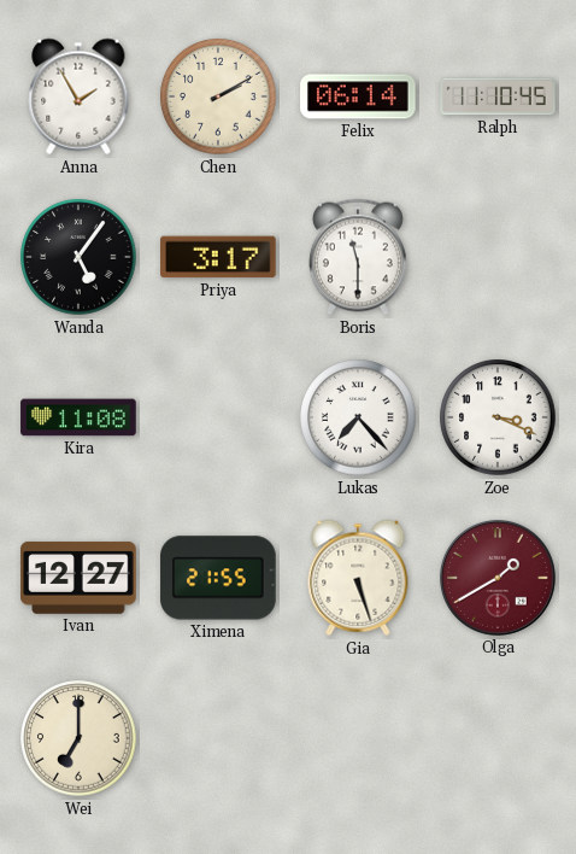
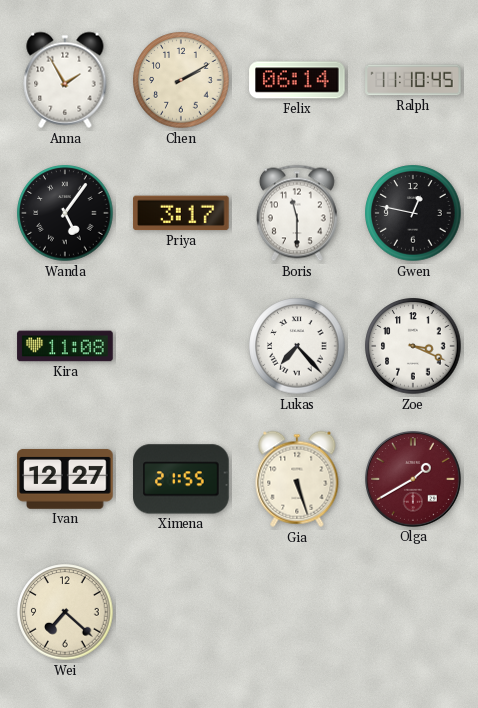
Gwen: none -> 12:47
Wei: 7:00 -> 7:22
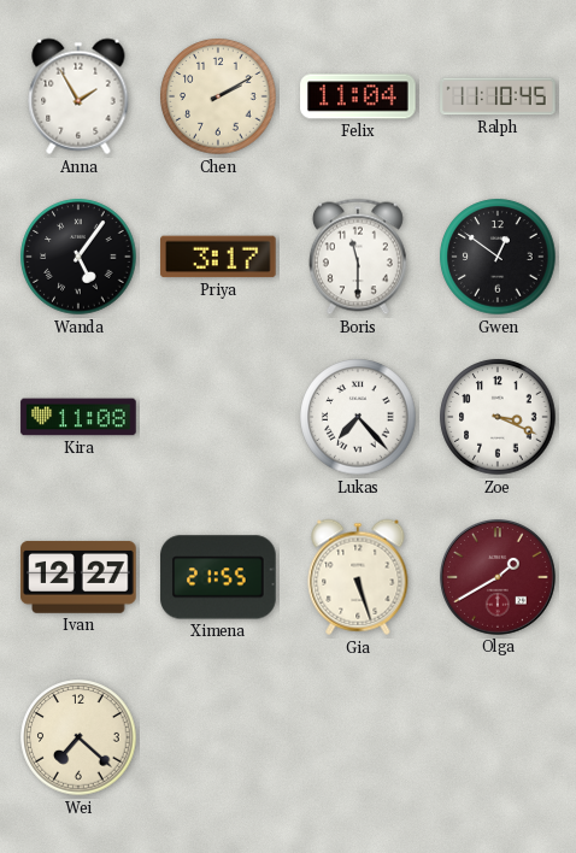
Felix: 06:14 -> 11:04
Gwen: 12:47 -> 12:51
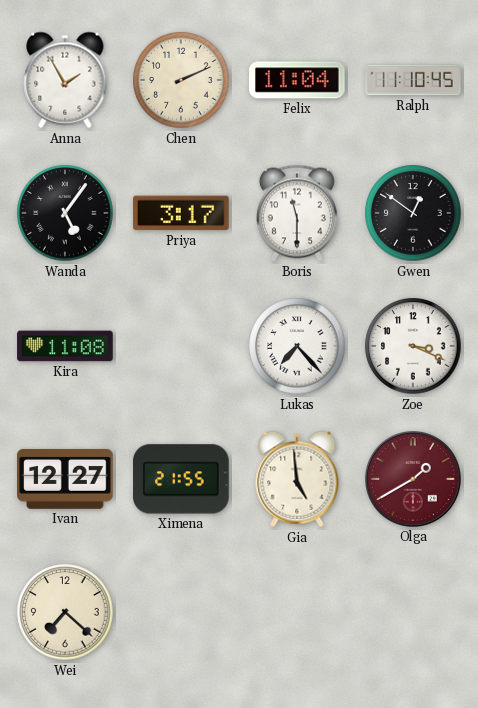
Chen: 2:10 -> 2:11
Gia: 5:27 -> 4:59
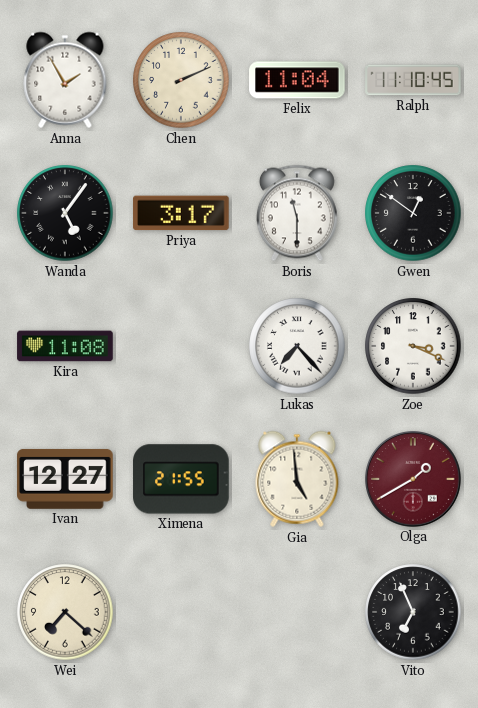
Vito: none -> 6:56
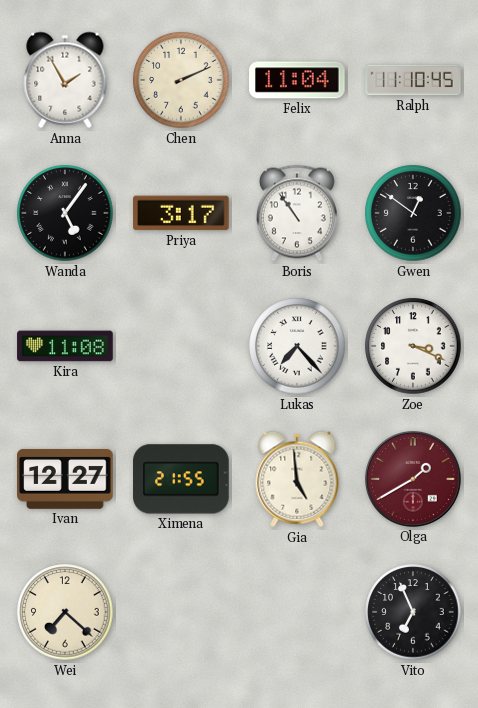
Boris: 11:30 -> 10:54
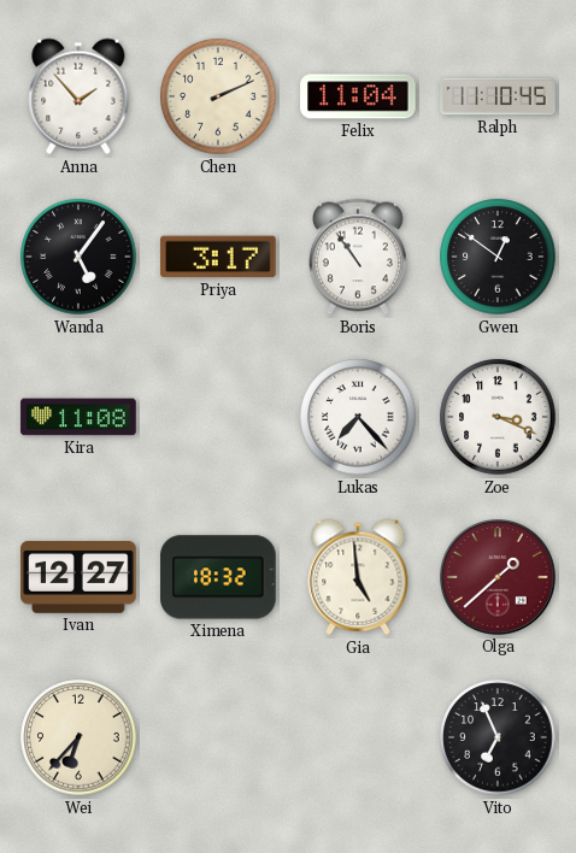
Anna: 1:55 -> 1:53
Ximena: 21:55 -> 18:32
Olga: 1:40 -> 1:38
Wei: 7:22 -> 6:37
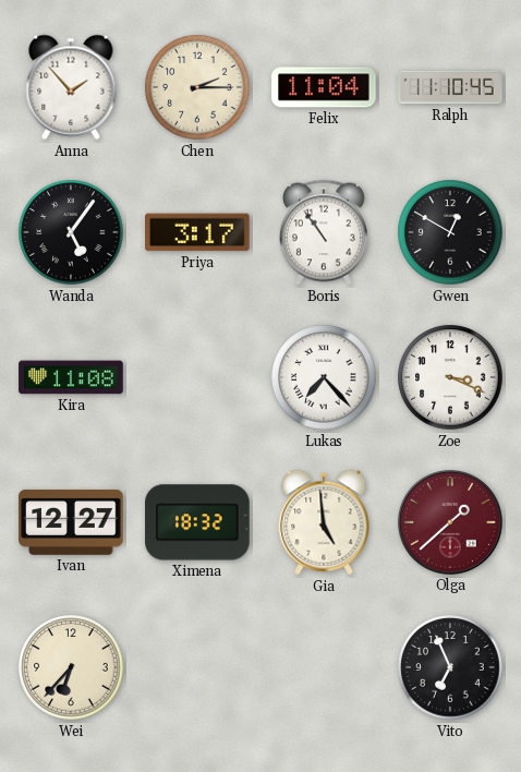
Chen: 2:11 -> 2:15
Gwen: 12:51 -> 12:50
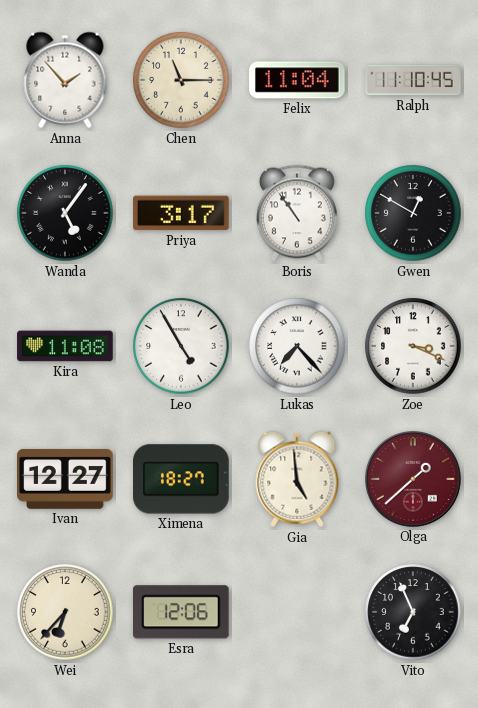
Chen: 2:15 -> 11:15
Leo: none -> 4:55
Ximena: 18:32 -> 18:27
Esra: none -> 12:06
